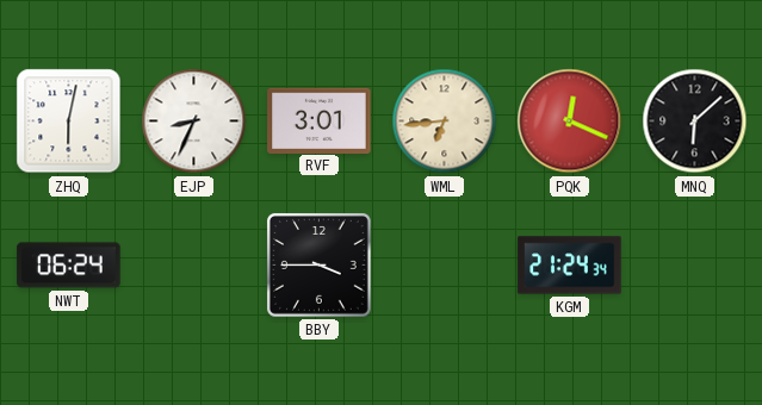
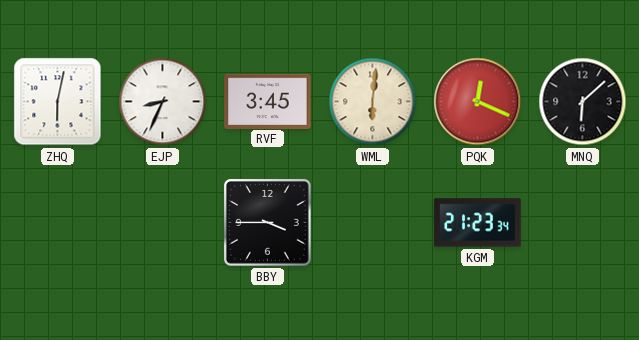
RVF: 3:01 -> 3:45
WML: 6:44 -> 6:01
NWT: 06:24 -> none
KGM: 21:24 -> 21:23
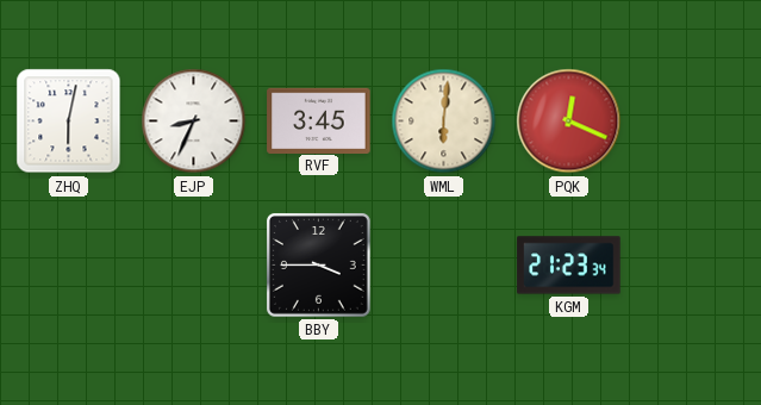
MNQ: 6:08 -> none
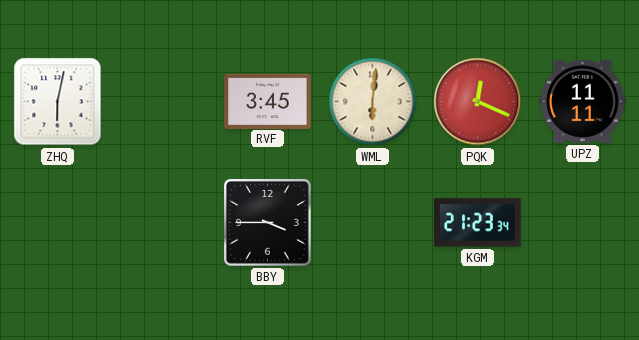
EJP: 8:34 -> none
UPZ: none -> 11:11
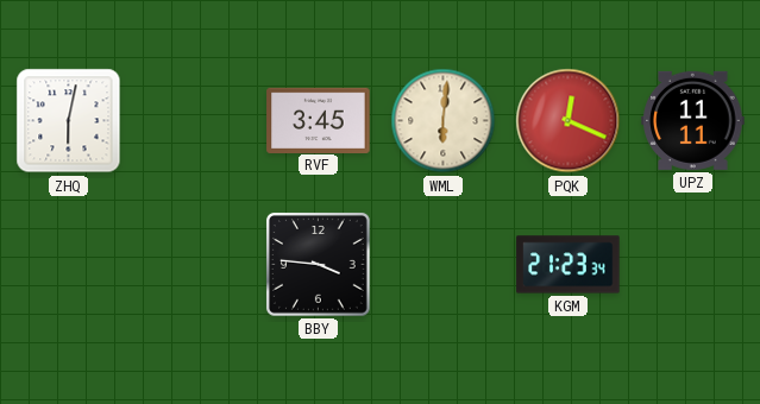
BBY: 3:45 -> 3:46
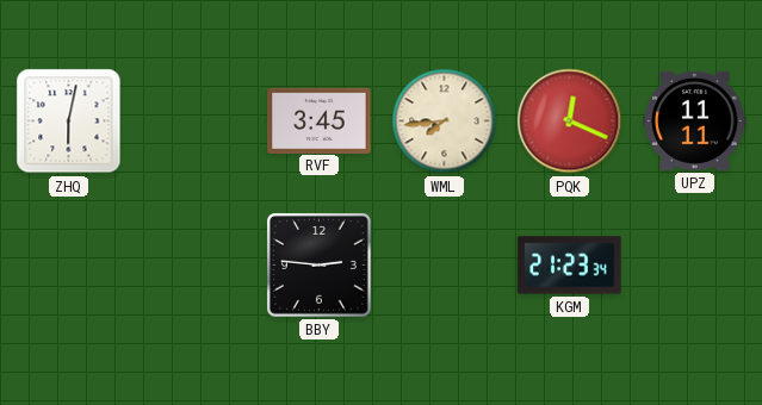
WML: 6:01 -> 7:44
BBY: 3:46 -> 2:46
